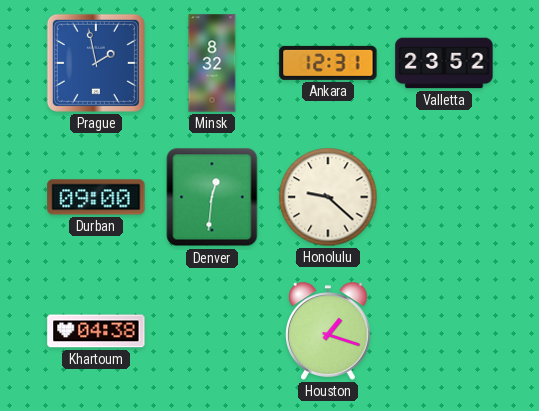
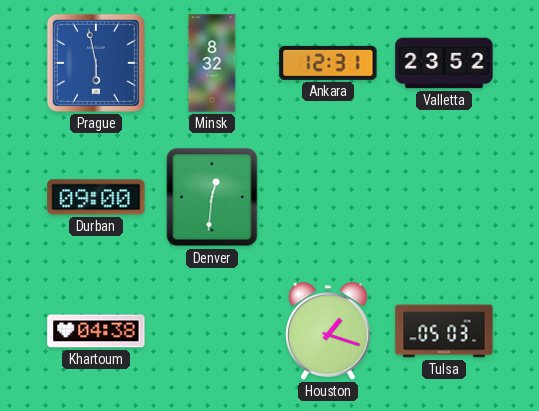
Prague: 1:58 -> 5:58
Honolulu: 9:22 -> none
Tulsa: none -> 05:03
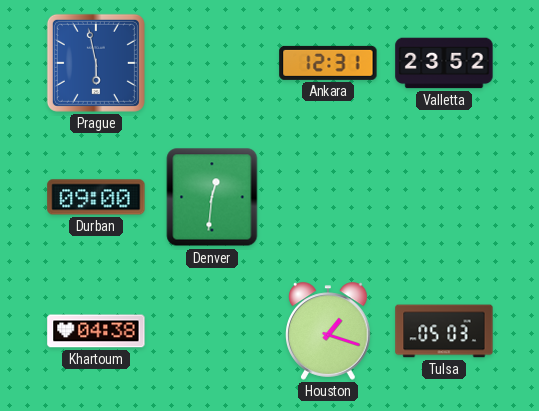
Minsk: 8:32 -> none
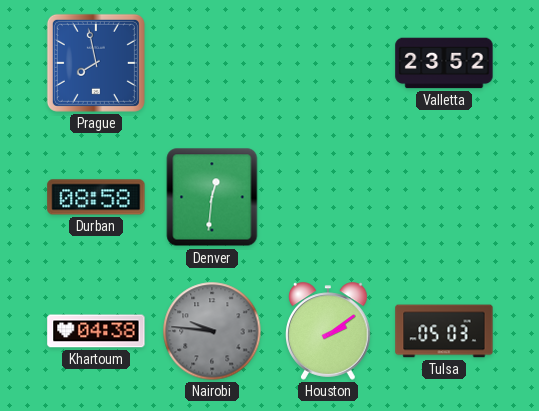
Prague: 5:58 -> 7:58
Ankara: 12:31 -> none
Durban: 09:00 -> 08:58
Nairobi: none -> 9:46
Houston: 1:18 -> 2:09
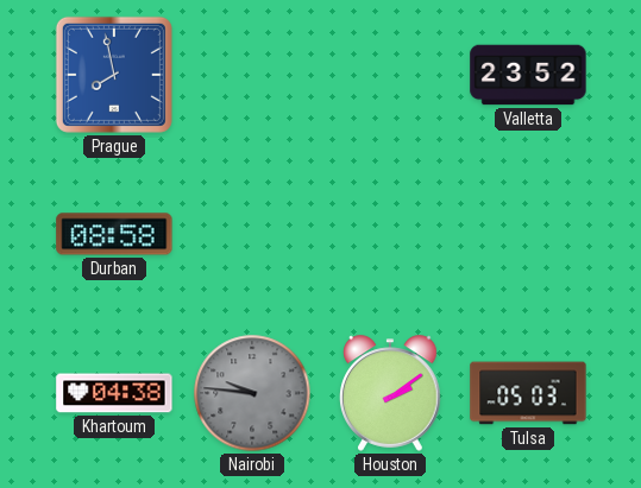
Denver: 12:31 -> none
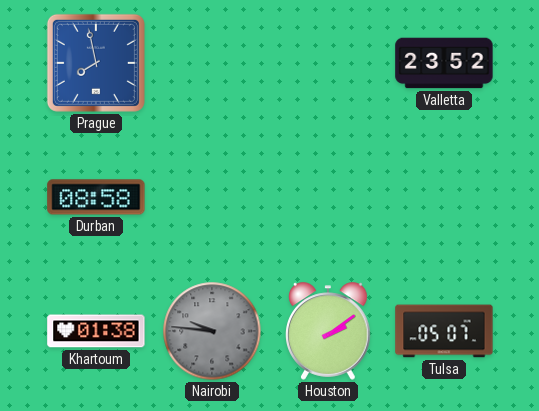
Khartoum: 04:38 -> 01:38
Tulsa: 05:03 -> 05:07
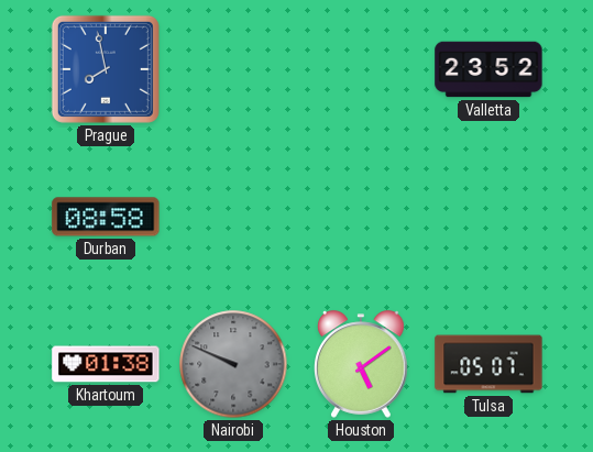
Nairobi: 9:46 -> 9:49
Houston: 2:09 -> 5:09
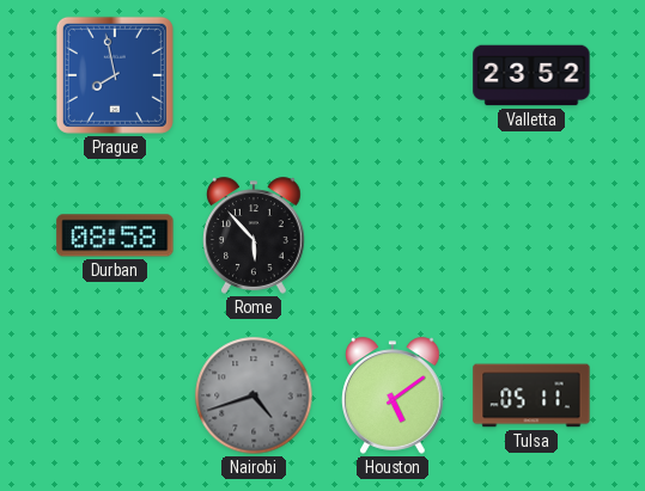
Rome: none -> 5:53
Khartoum: 01:38 -> none
Nairobi: 9:49 -> 4:42
Tulsa: 05:07 -> 05:11
